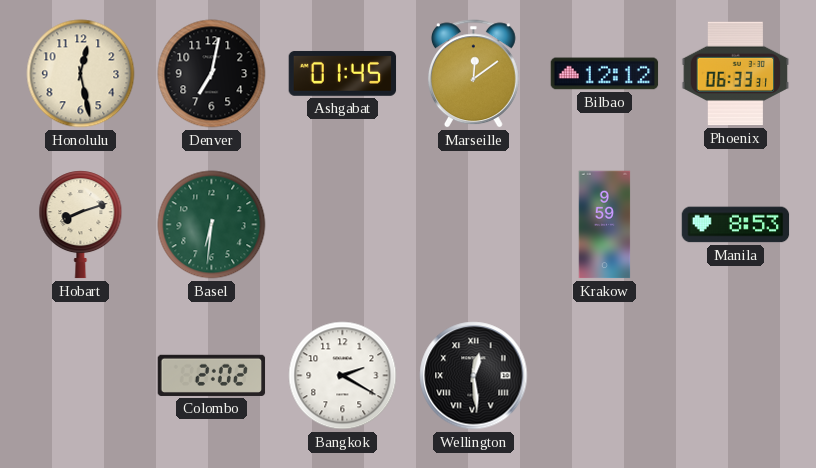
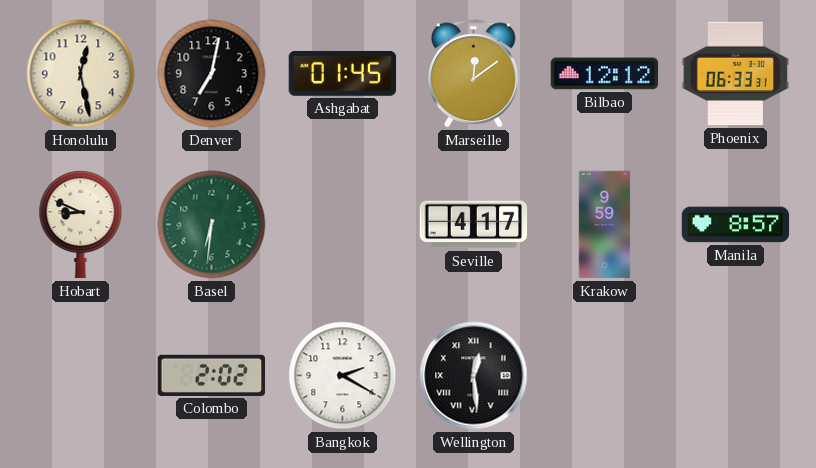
Hobart: 8:12 -> 8:49
Seville: none -> 4:17
Manila: 8:53 -> 8:57
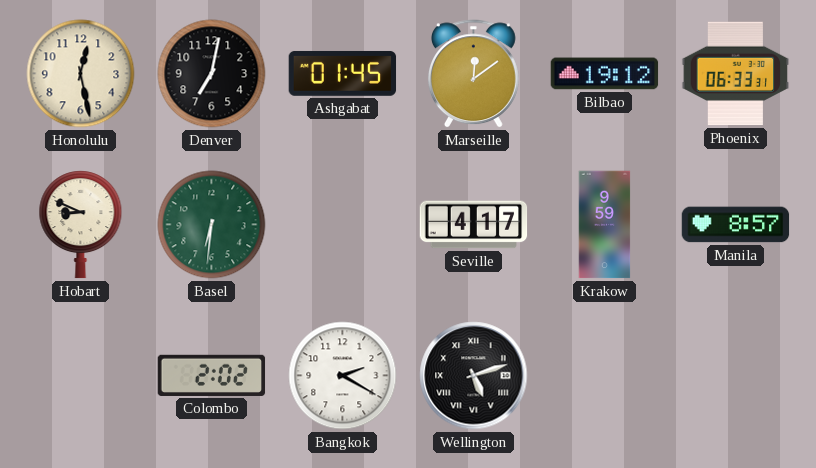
Bilbao: 12:12 -> 19:12
Wellington: 12:29 -> 5:12
